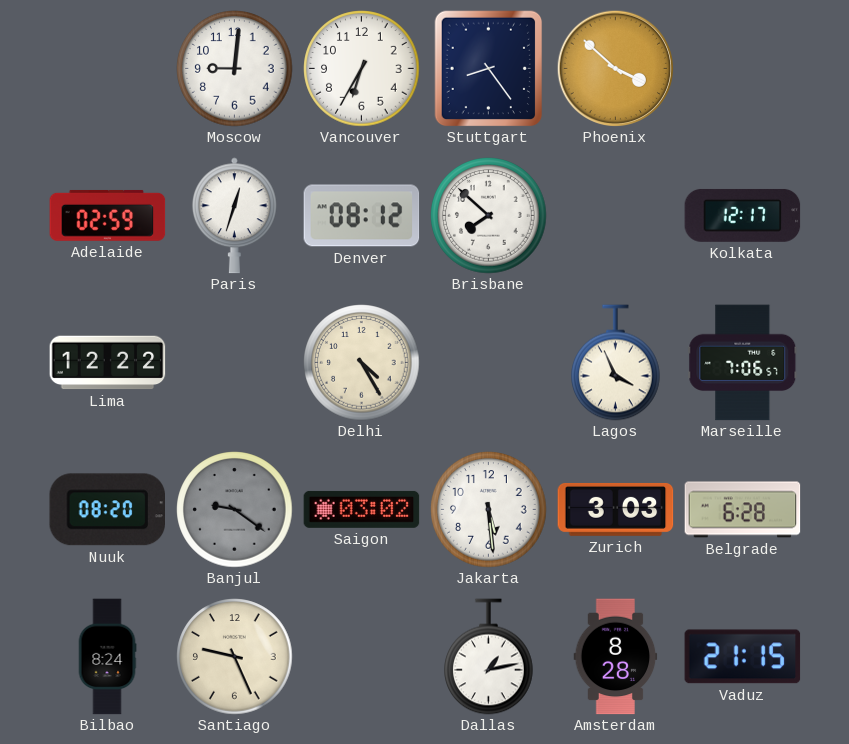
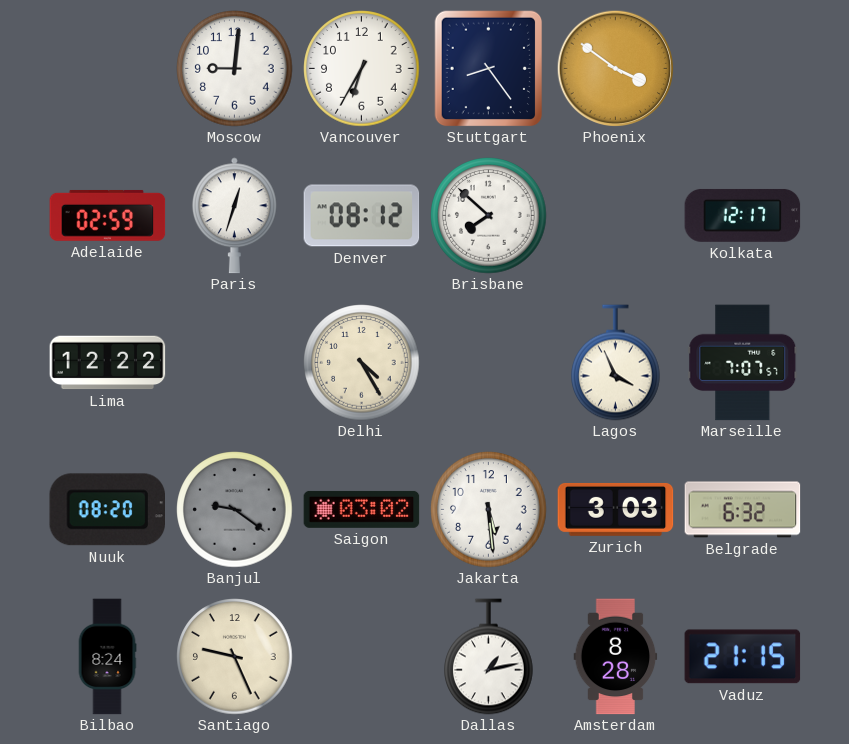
Phoenix: 3:52 -> 3:51
Marseille: 7:06 -> 7:07
Belgrade: 6:28 -> 6:32
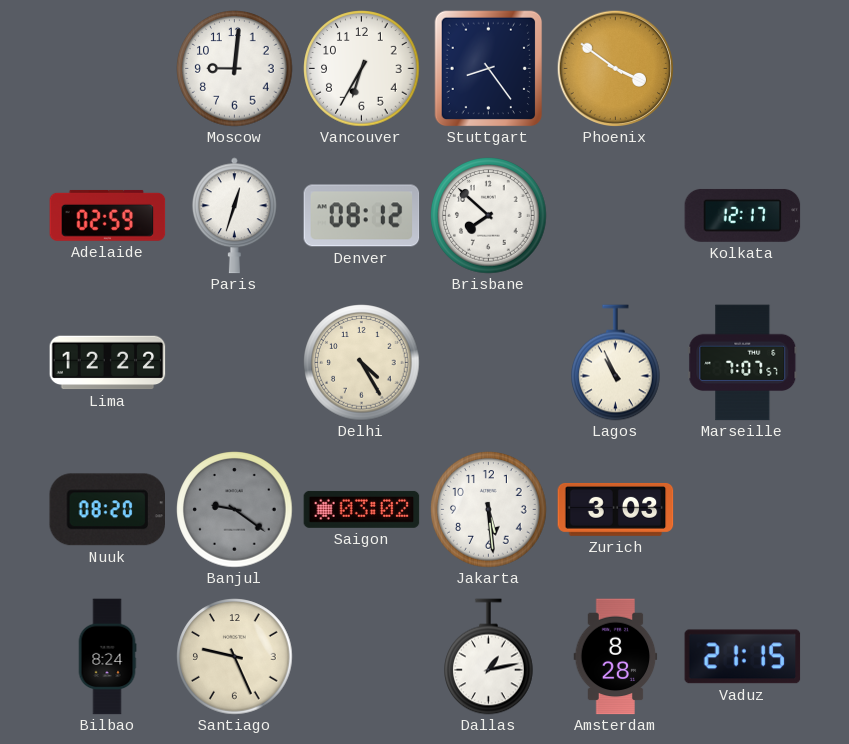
Lagos: 3:56 -> 10:56
Belgrade: 6:32 -> none
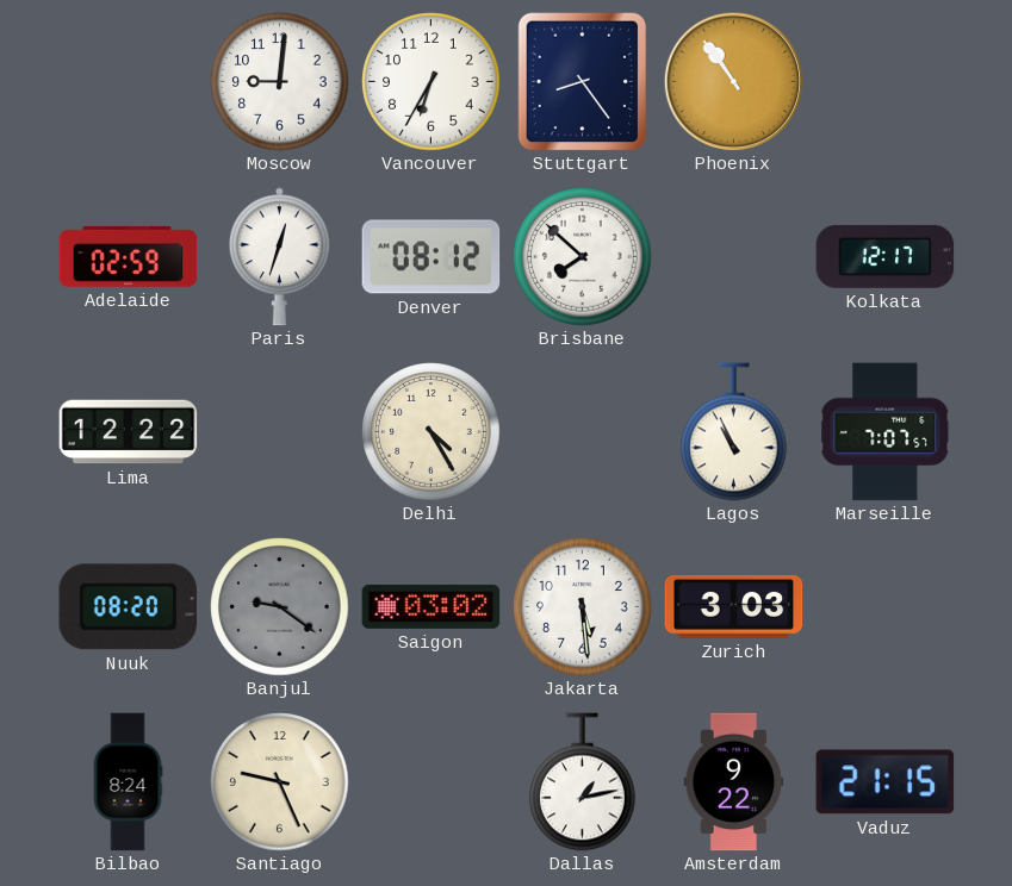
Phoenix: 3:51 -> 10:54
Amsterdam: 8:28 -> 9:22
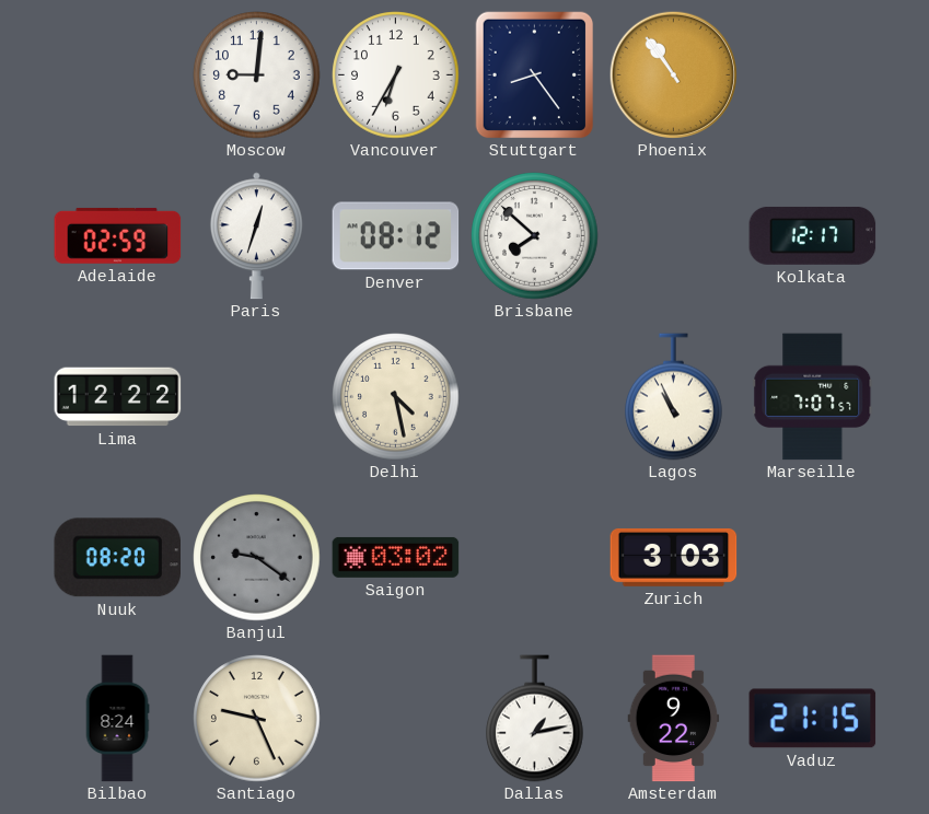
Delhi: 4:25 -> 4:28
Jakarta: 5:29 -> none
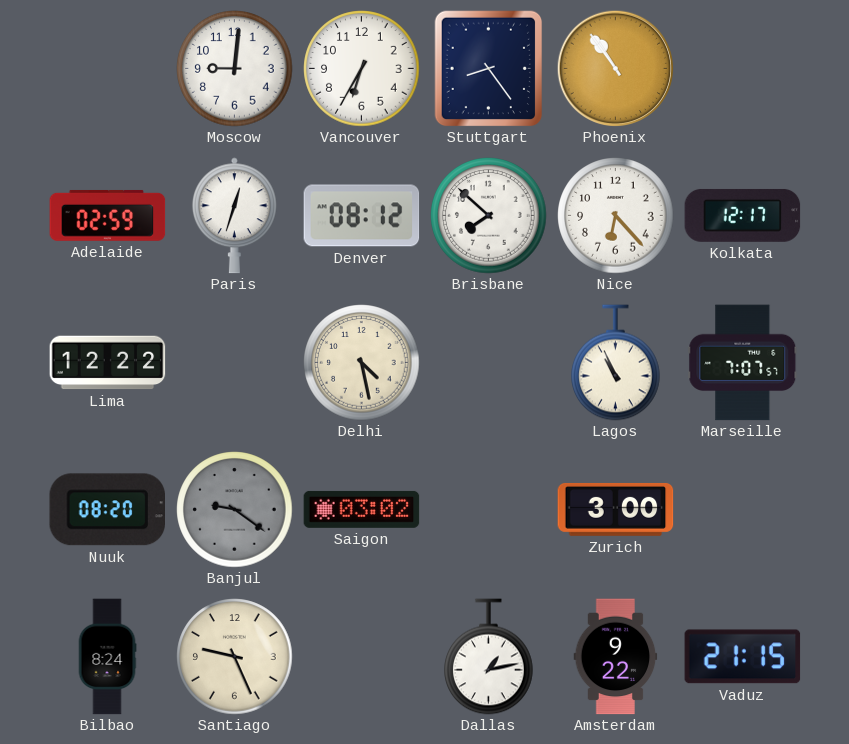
Nice: none -> 6:23
Zurich: 3:03 -> 3:00
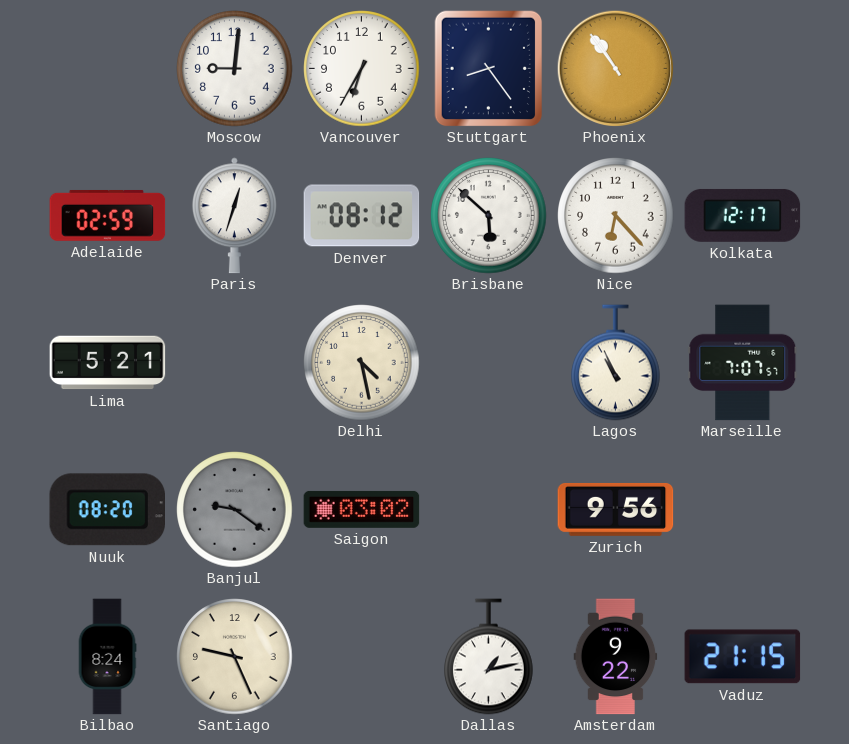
Brisbane: 7:52 -> 5:52
Lima: 12:22 -> 5:21
Zurich: 3:00 -> 9:56
